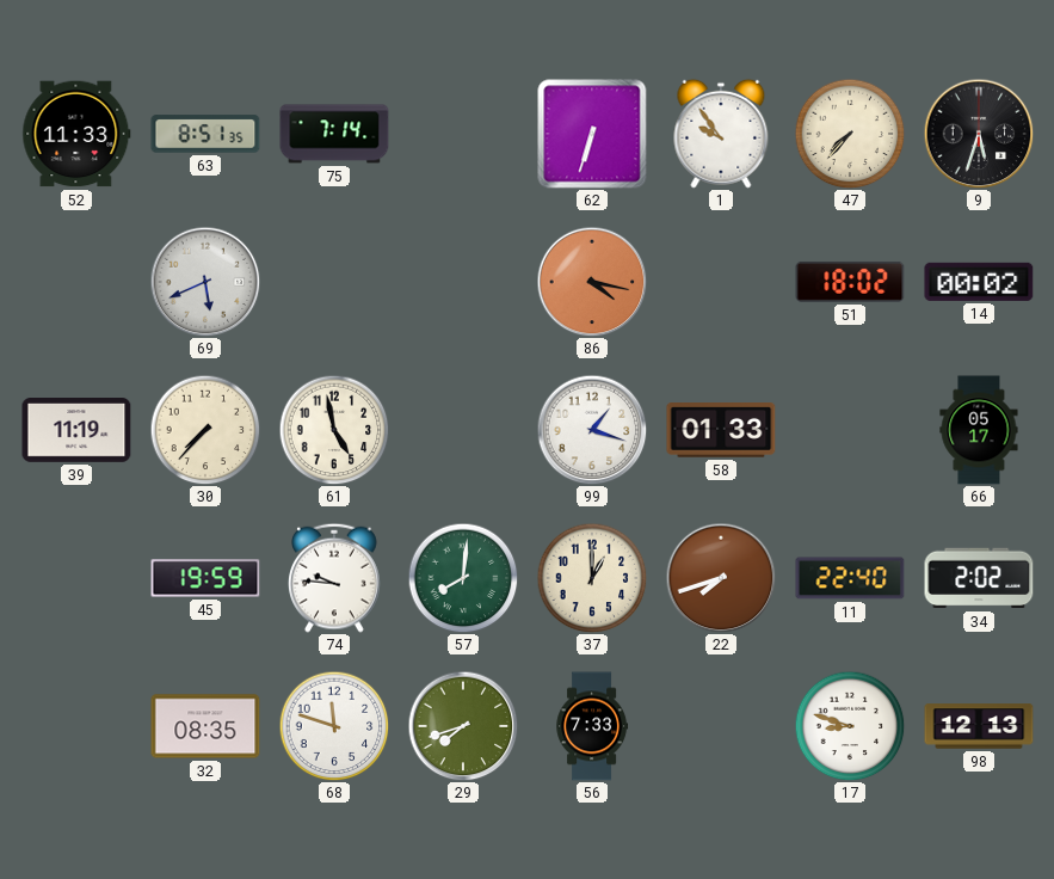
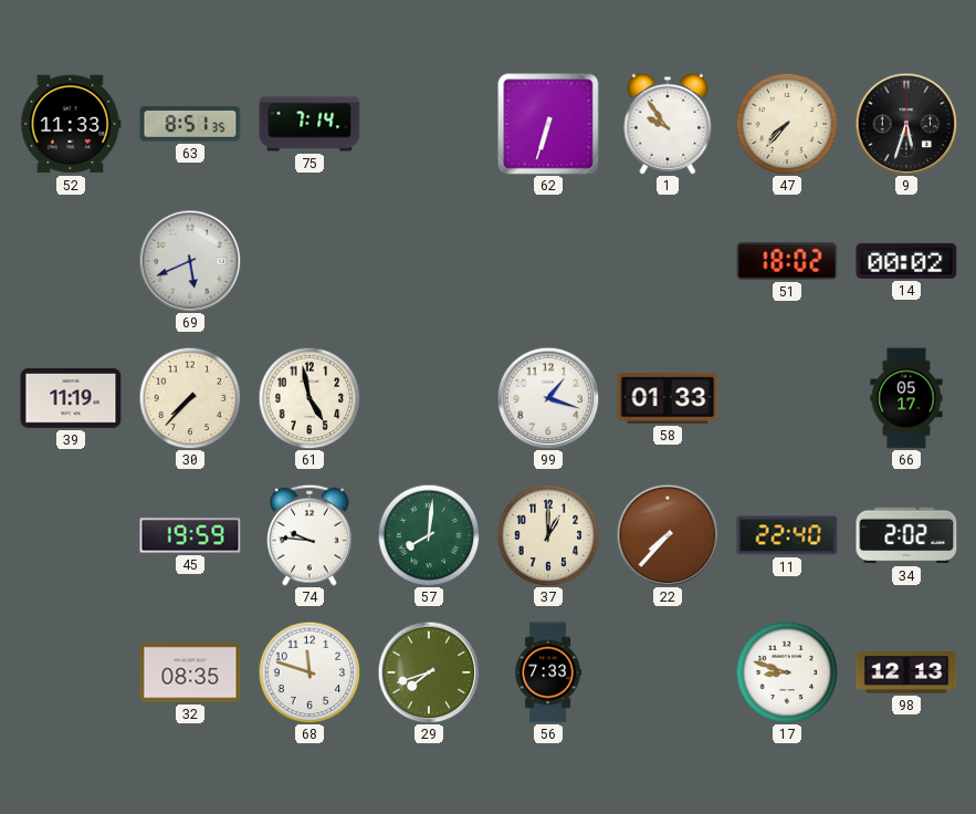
86: 4:17 -> none
22: 7:42 -> 7:37
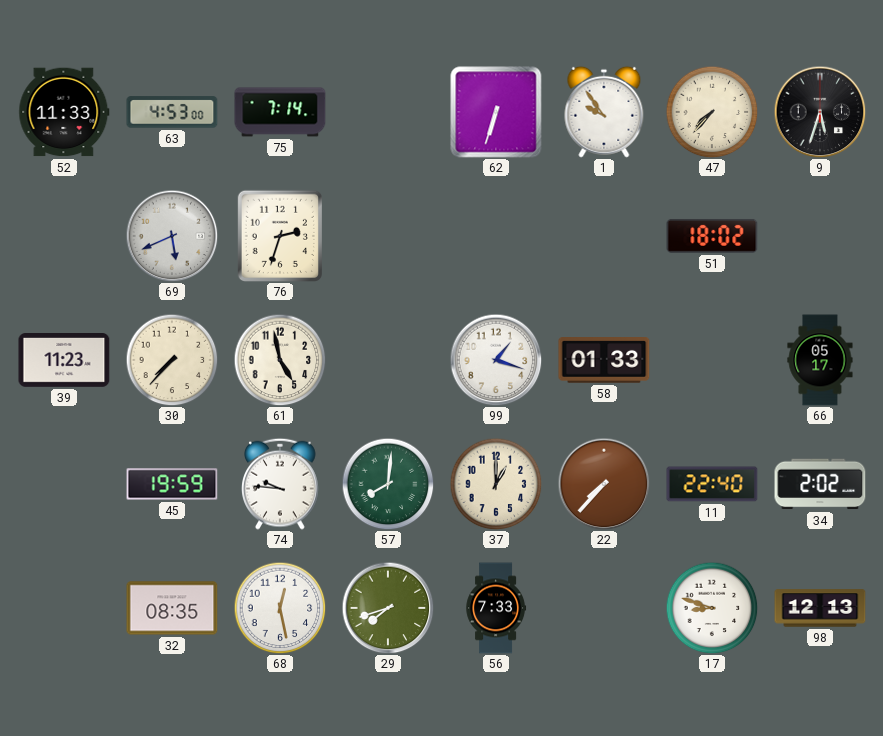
63: 8:51 -> 4:53
76: none -> 2:33
14: 00:02 -> none
39: 11:19 -> 11:23
68: 11:48 -> 12:28
